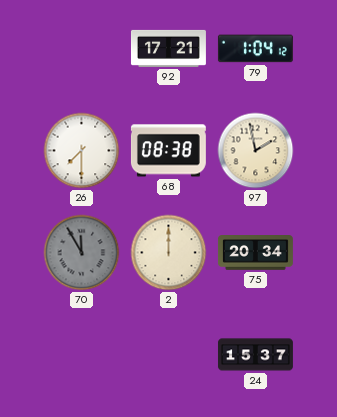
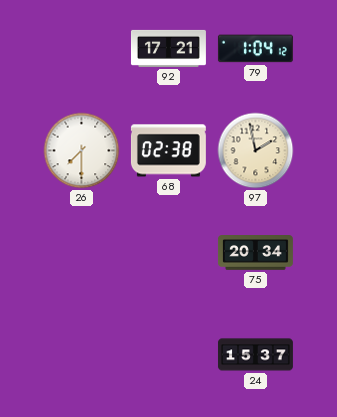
68: 08:38 -> 02:38
70: 11:55 -> none
2: 12:00 -> none
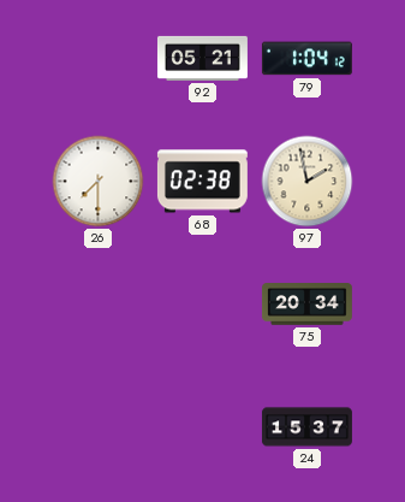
92: 17:21 -> 05:21
